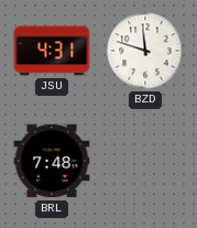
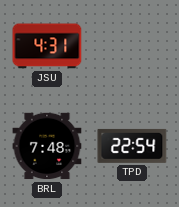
BZD: 11:48 -> none
TPD: none -> 22:54
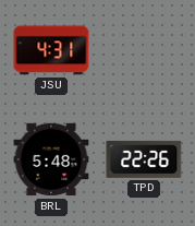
BRL: 7:48 -> 5:48
TPD: 22:54 -> 22:26
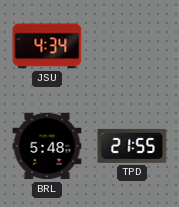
JSU: 4:31 -> 4:34
TPD: 22:26 -> 21:55
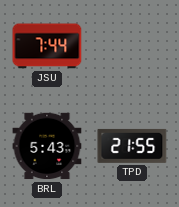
JSU: 4:34 -> 7:44
BRL: 5:48 -> 5:43
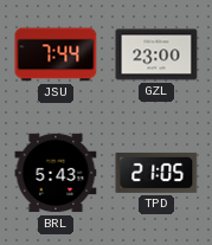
GZL: none -> 23:00
TPD: 21:55 -> 21:05
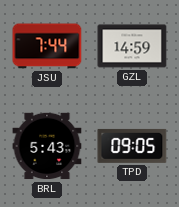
GZL: 23:00 -> 14:59
TPD: 21:05 -> 09:05
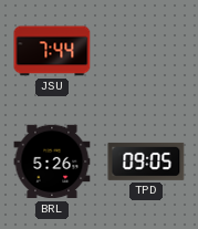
GZL: 14:59 -> none
BRL: 5:43 -> 5:26
